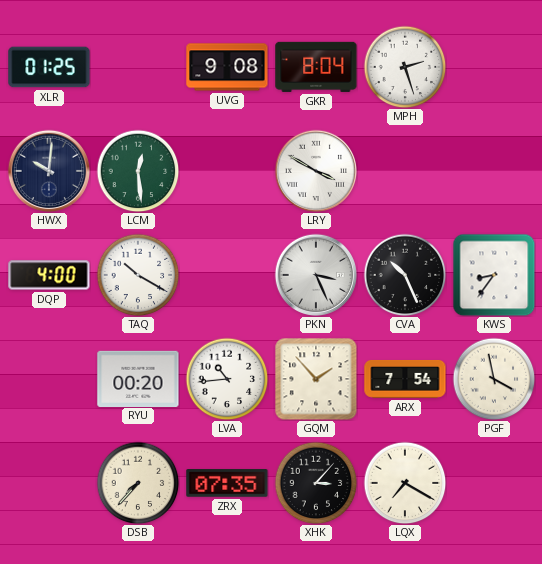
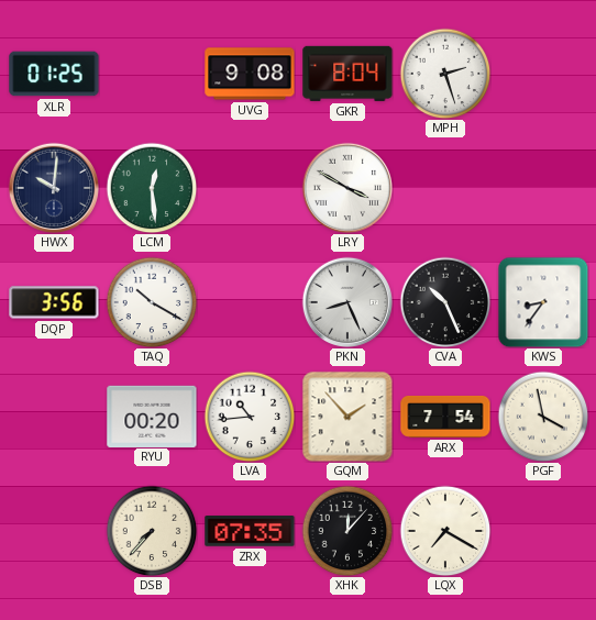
DQP: 4:00 -> 3:56
PKN: 3:26 -> 8:26
XHK: 3:07 -> 12:07
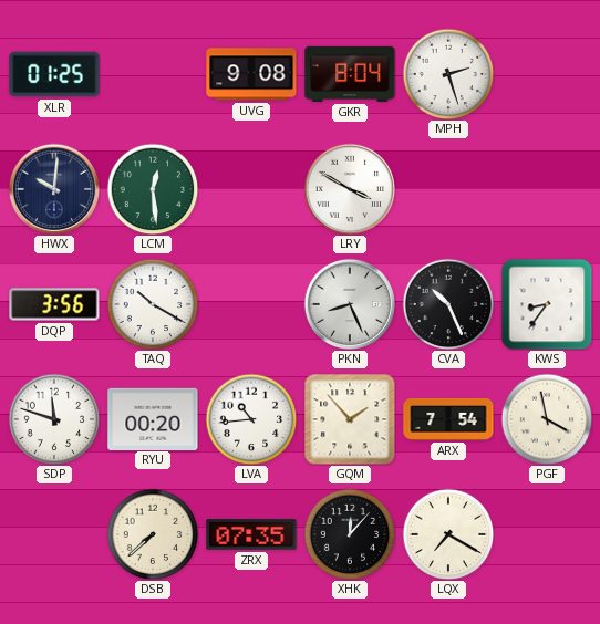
SDP: none -> 11:48
DSB: 7:37 -> 7:38
